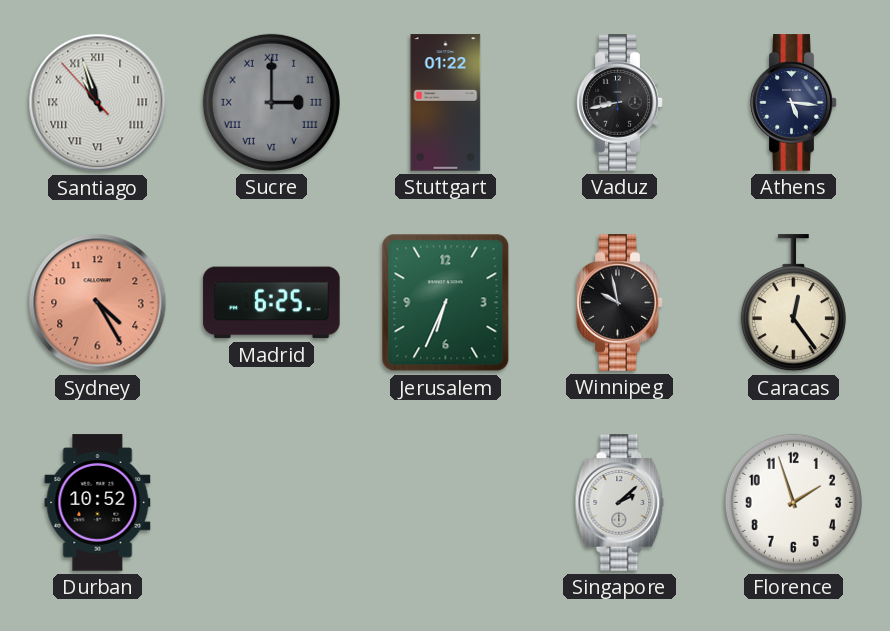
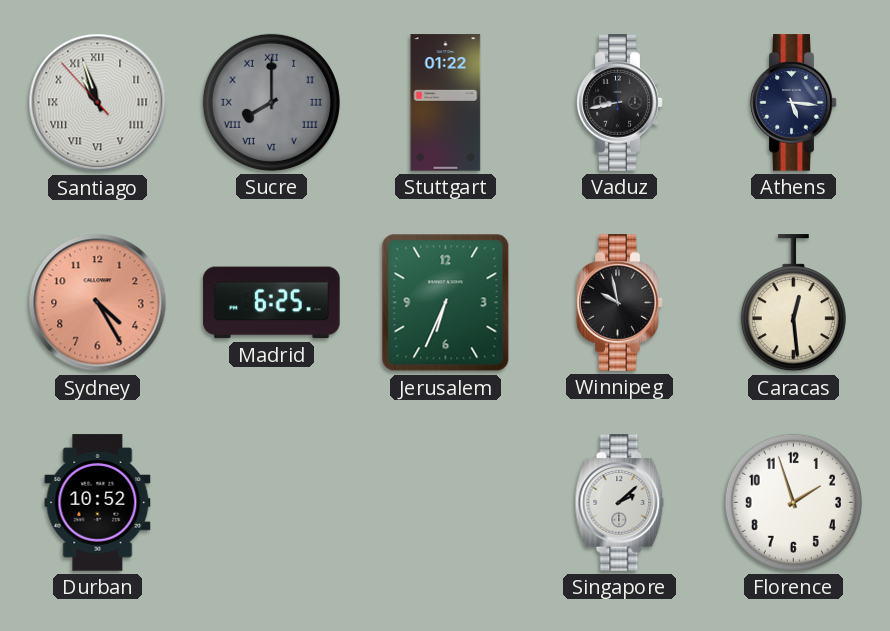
Sucre: 3:00 -> 8:00
Caracas: 12:24 -> 12:29
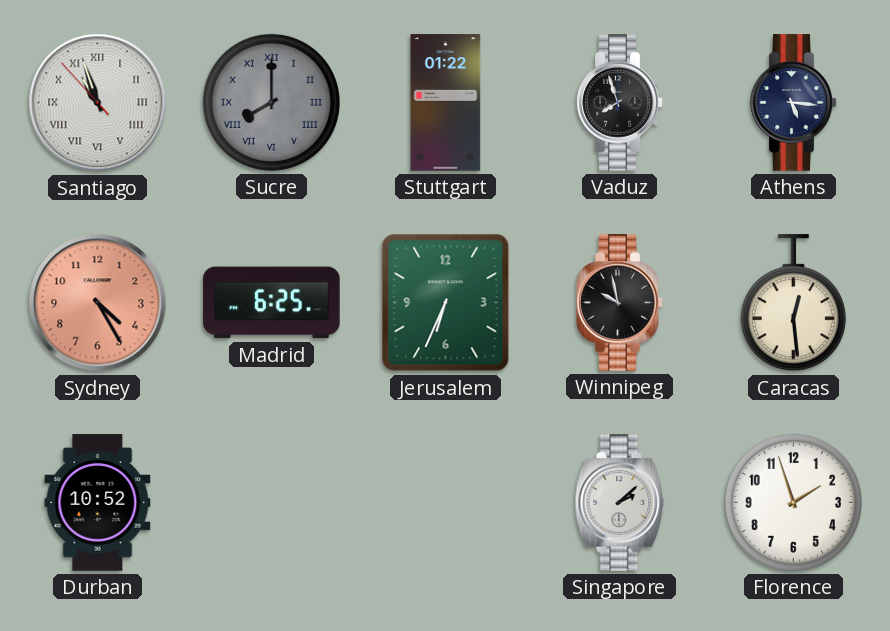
Vaduz: 8:43 -> 7:57
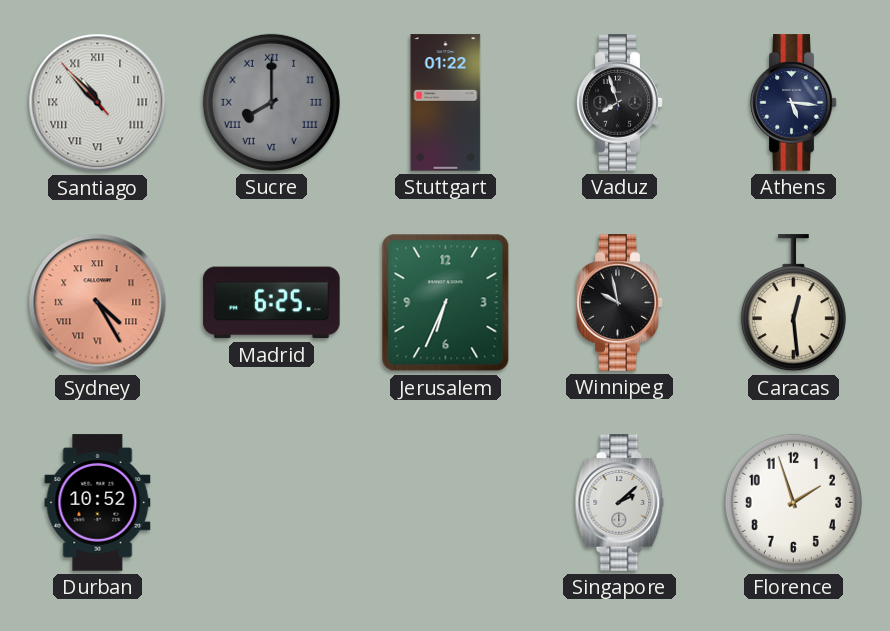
Santiago: 10:56 -> 10:52
Sydney numerals: Arabic -> Roman
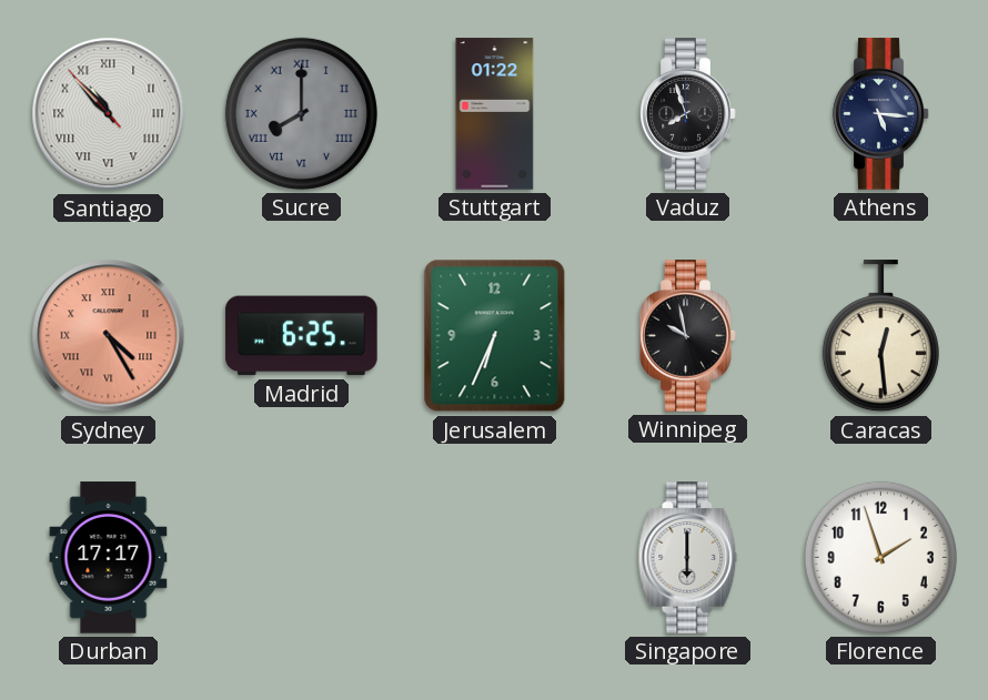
Durban: 10:52 -> 17:17
Singapore: 2:08 -> 6:00
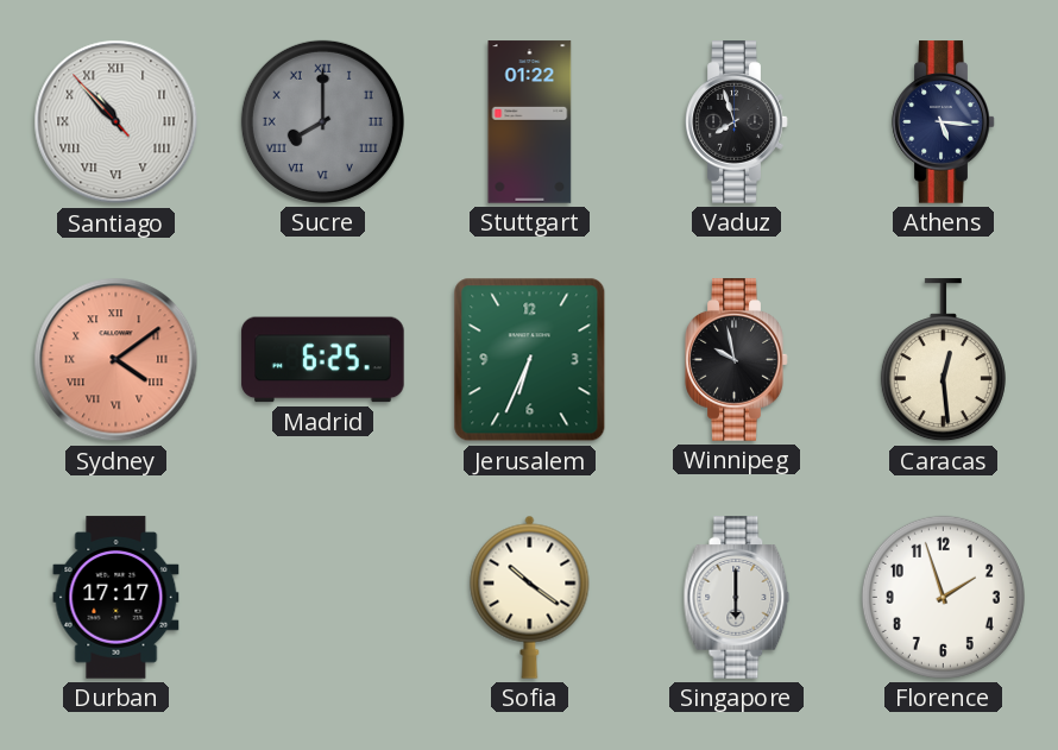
Sydney: 4:25 -> 4:09
Sofia: none -> 10:21
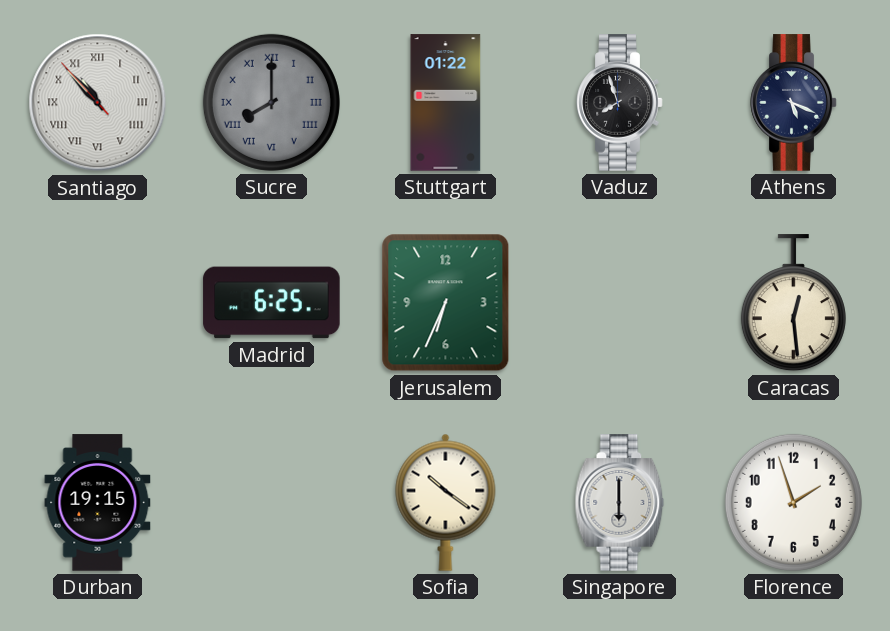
Athens: 5:16 -> 5:19
Sydney: 4:09 -> none
Winnipeg: 9:58 -> none
Durban: 17:17 -> 19:15
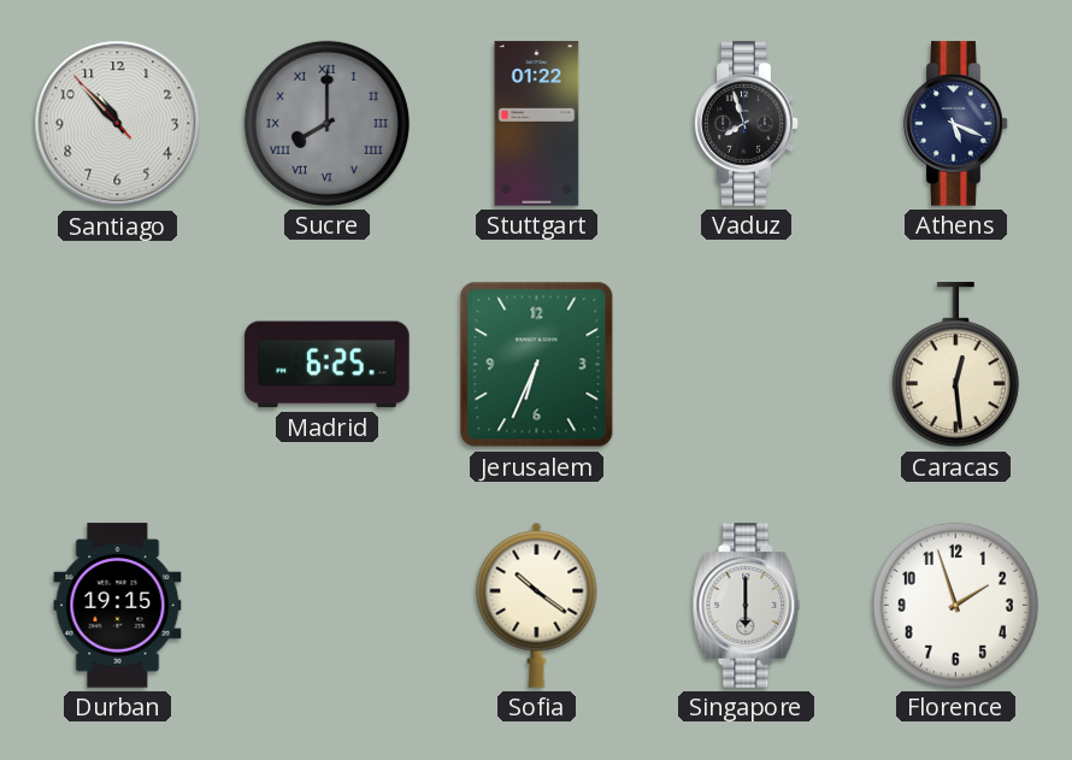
Santiago numerals: Roman -> Arabic
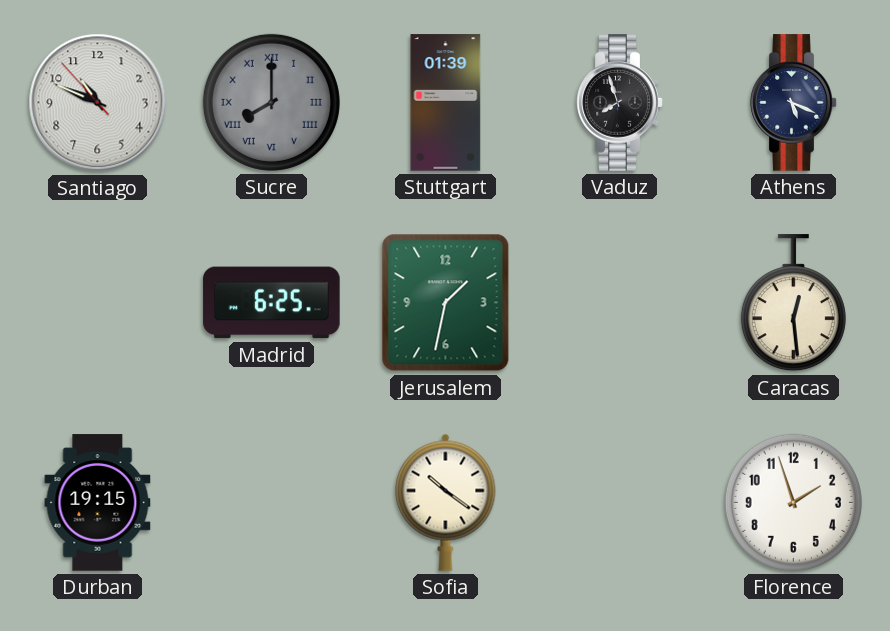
Santiago: 10:52 -> 10:48
Stuttgart: 01:22 -> 01:39
Jerusalem: 6:34 -> 1:32
Singapore: 6:00 -> none
